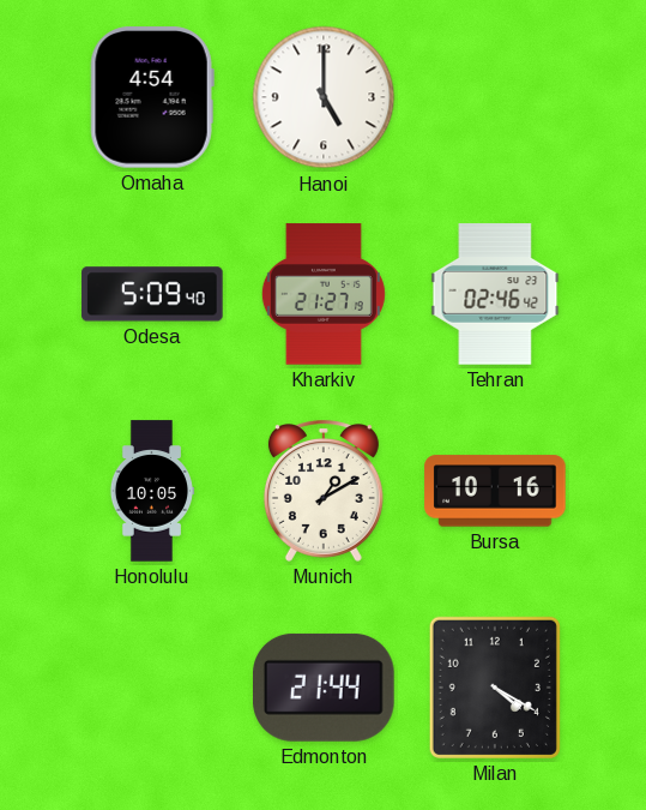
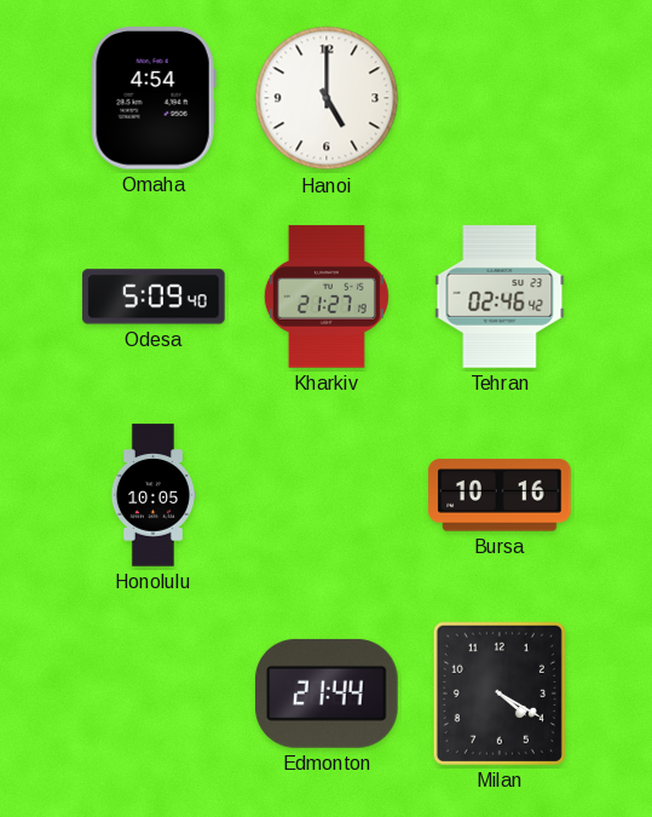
Munich: 1:10 -> none
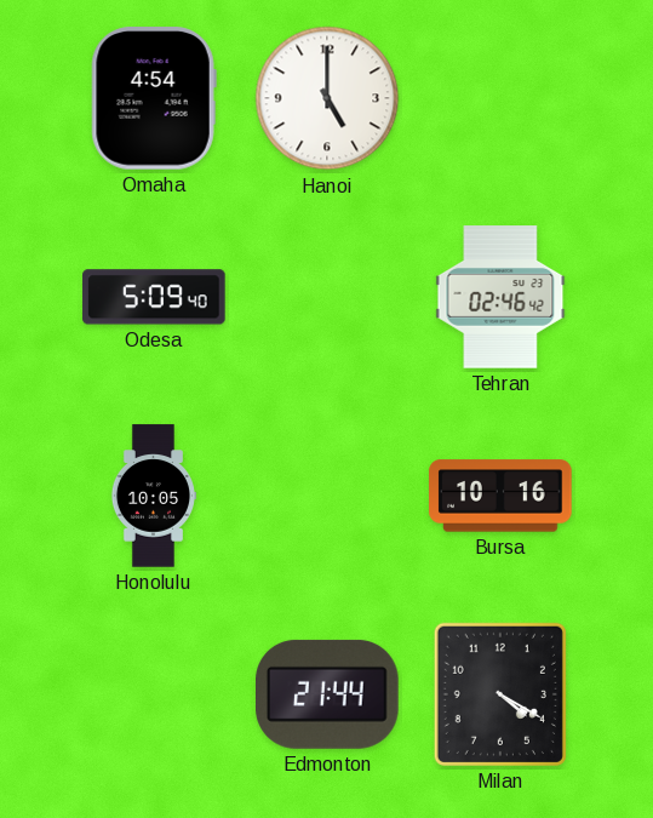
Kharkiv: 21:27 -> none
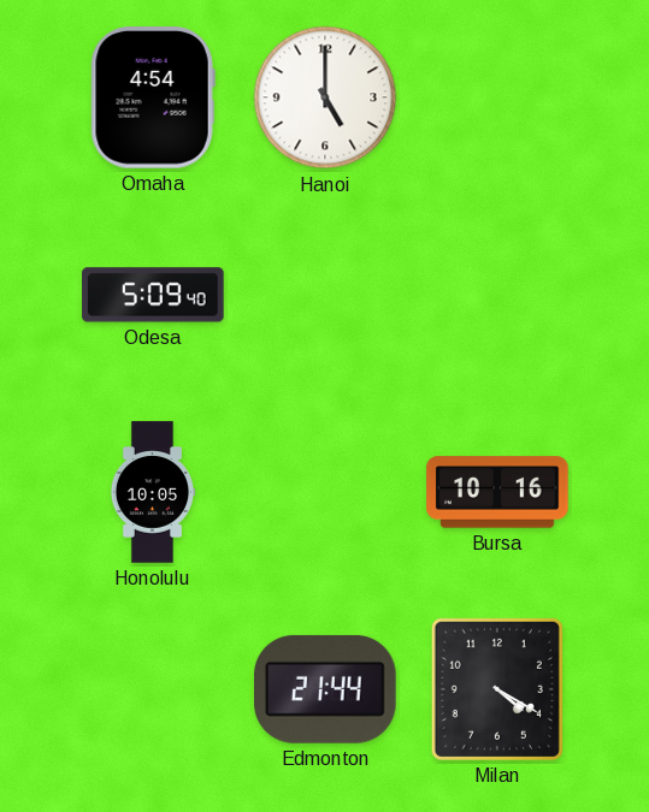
Tehran: 02:46 -> none
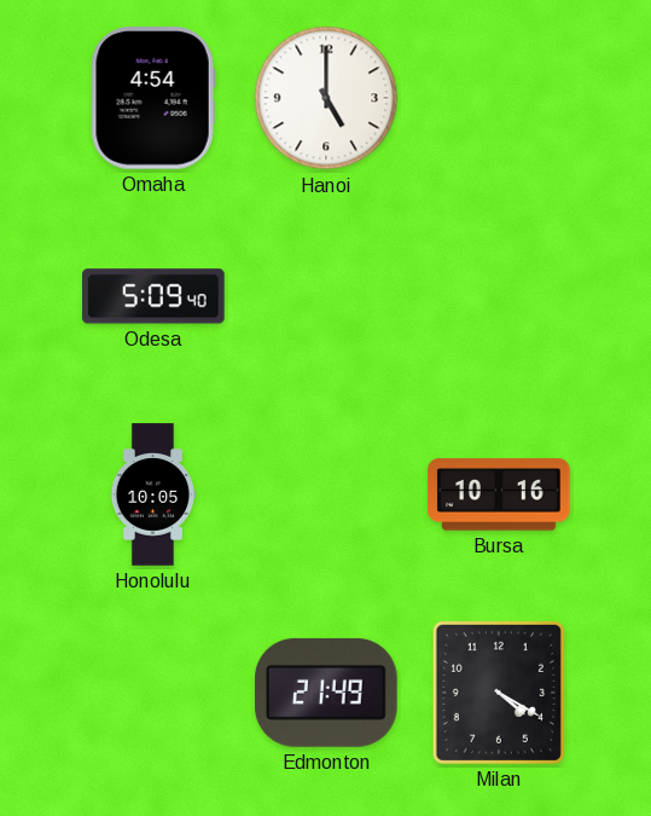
Edmonton: 21:44 -> 21:49
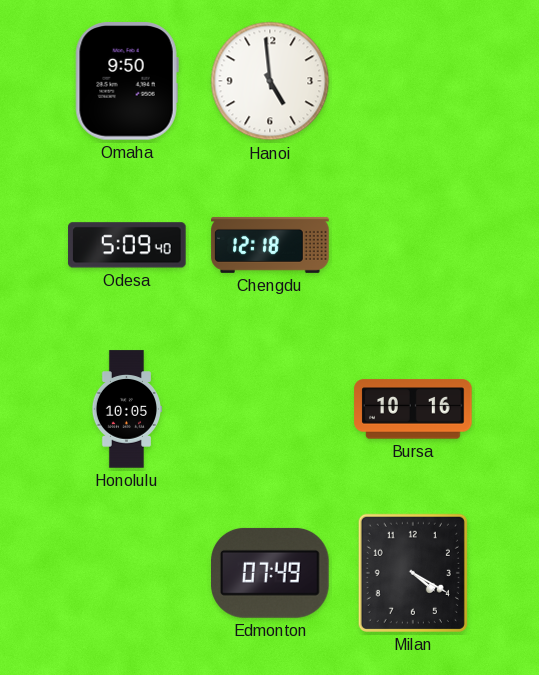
Omaha: 4:54 -> 9:50
Hanoi: 5:00 -> 4:59
Chengdu: none -> 12:18
Edmonton: 21:49 -> 07:49
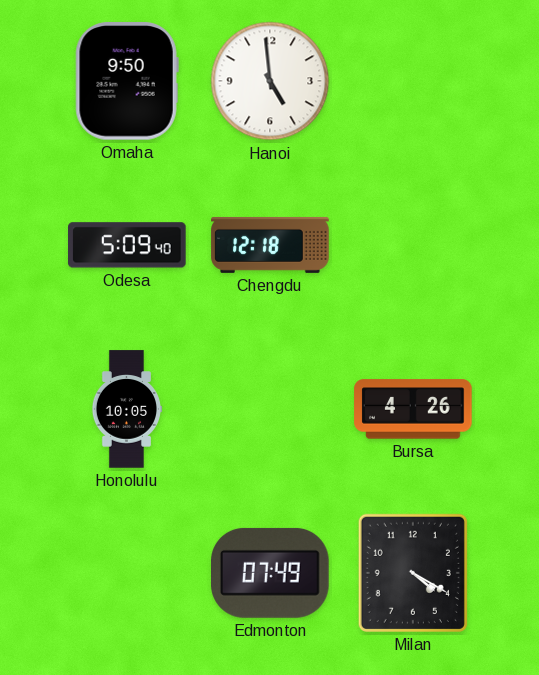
Bursa: 10:16 -> 4:26
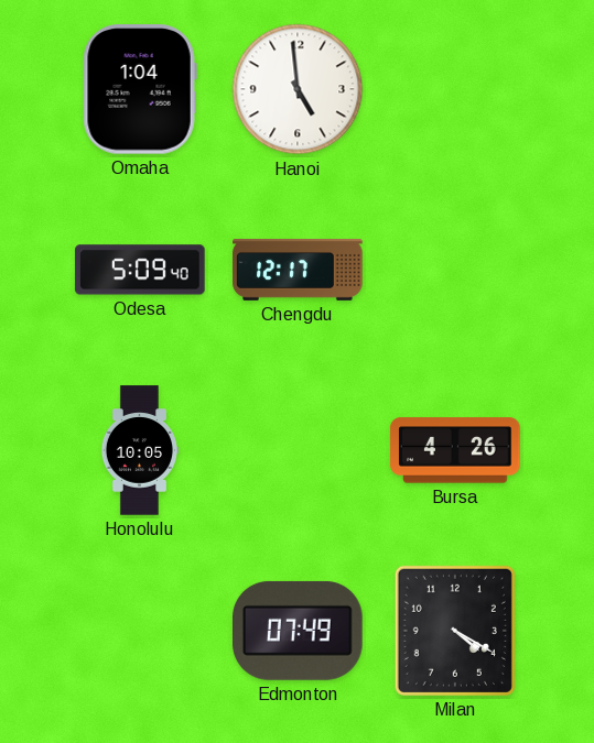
Omaha: 9:50 -> 1:04
Chengdu: 12:18 -> 12:17
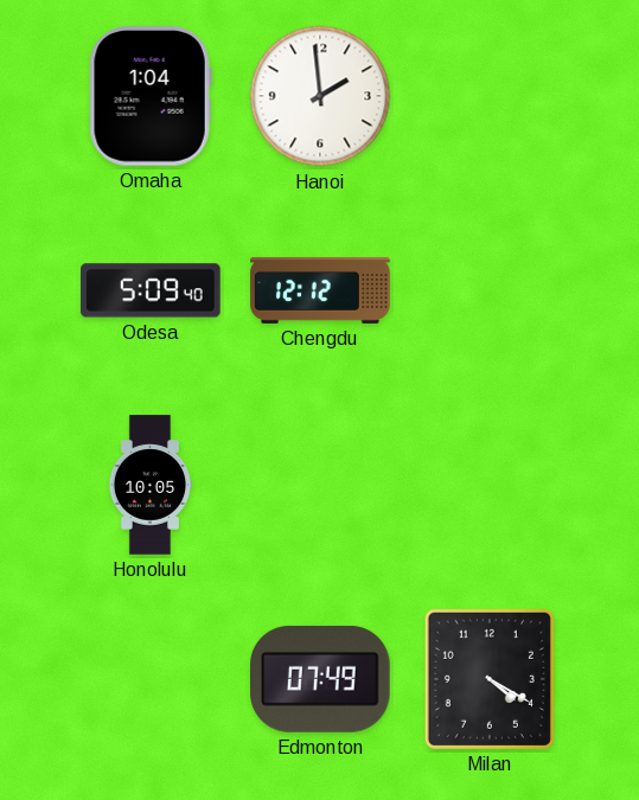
Hanoi: 4:59 -> 1:59
Chengdu: 12:17 -> 12:12
Bursa: 4:26 -> none
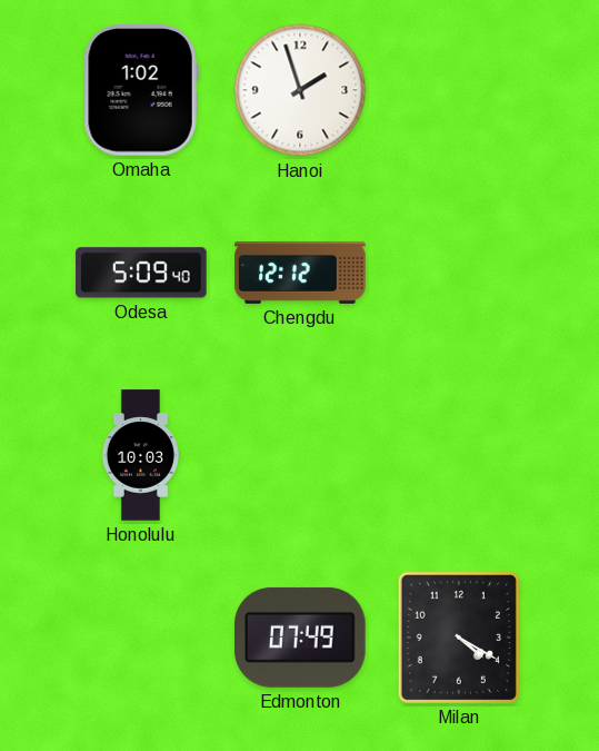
Omaha: 1:04 -> 1:02
Hanoi: 1:59 -> 1:57
Honolulu: 10:05 -> 10:03
